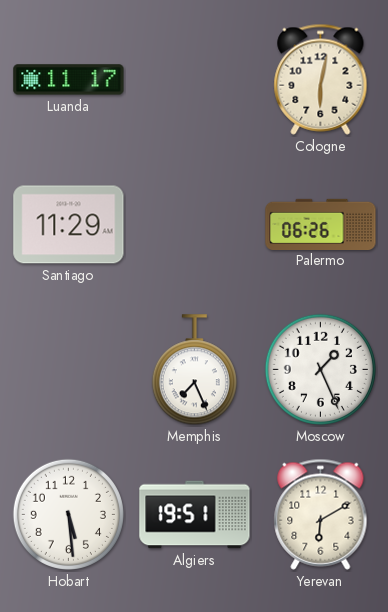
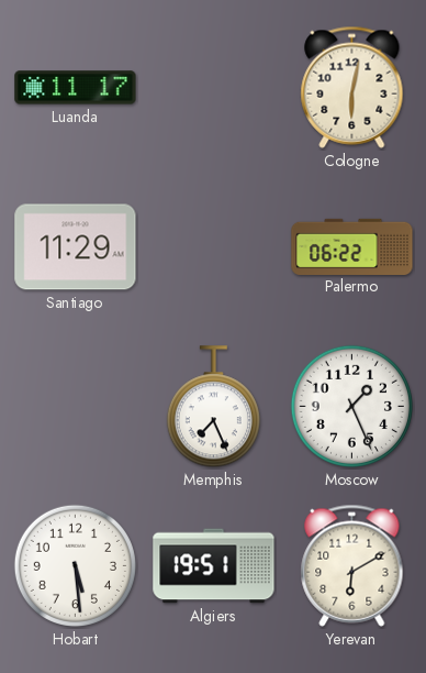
Palermo: 06:26 -> 06:22
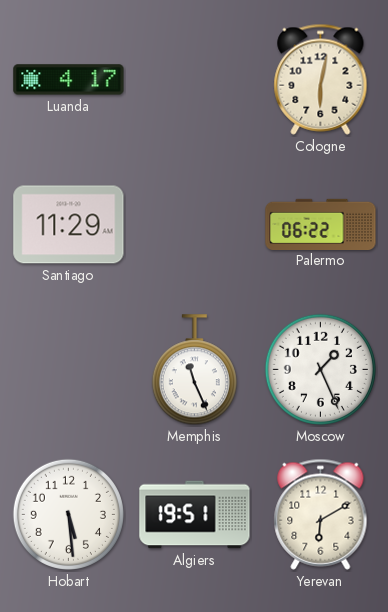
Luanda: 11:17 -> 4:17
Memphis: 7:26 -> 11:26
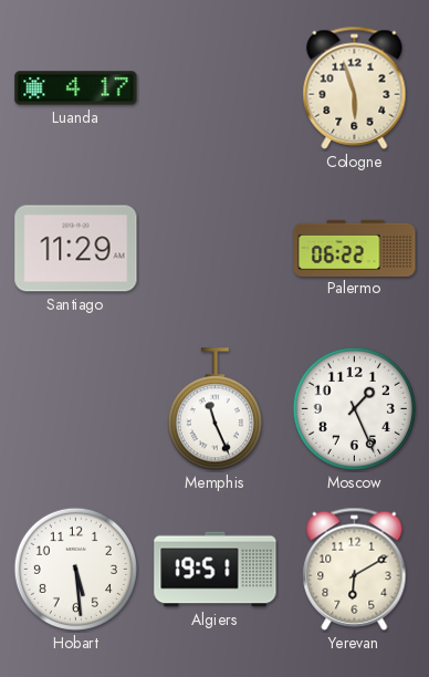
Cologne: 6:02 -> 5:57
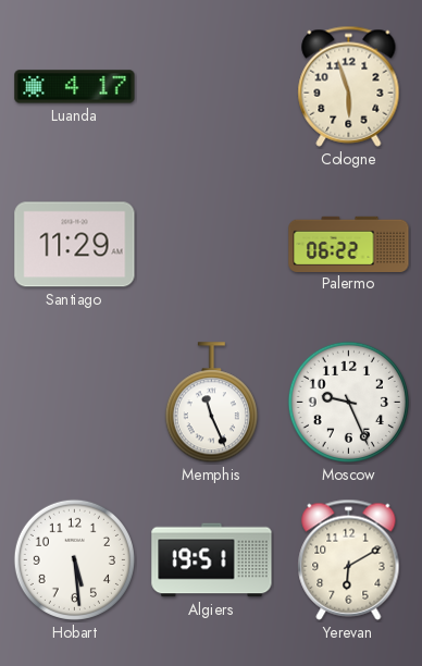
Moscow: 1:26 -> 9:26
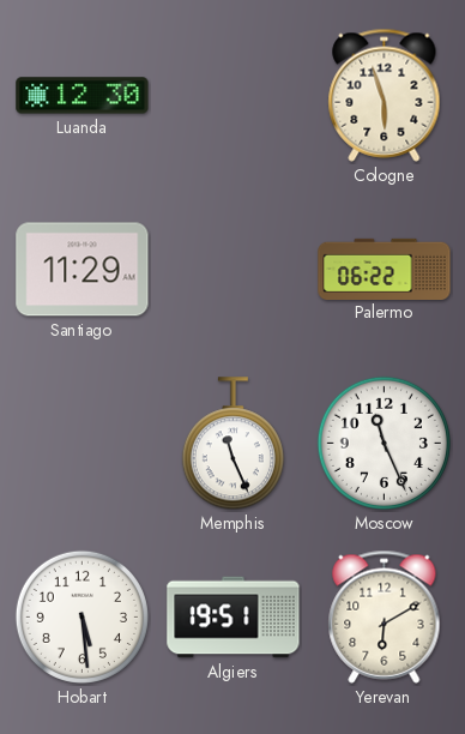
Luanda: 4:17 -> 12:30
Moscow: 9:26 -> 11:26
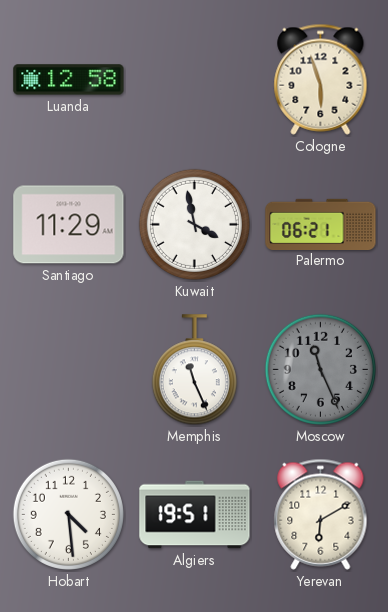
Luanda: 12:30 -> 12:58
Kuwait: none -> 3:58
Palermo: 06:22 -> 06:21
Moscow dial: white -> grey
Hobart: 5:29 -> 4:29
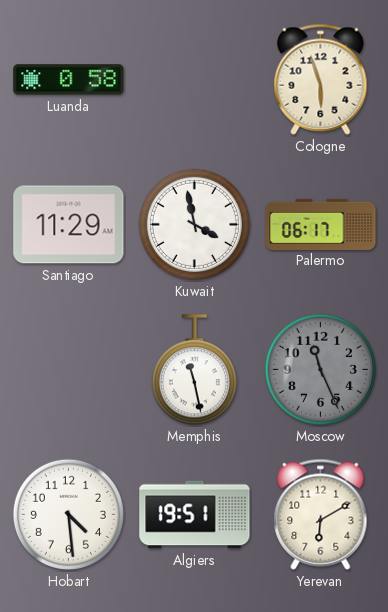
Luanda: 12:58 -> 0:58
Palermo: 06:21 -> 06:17
Memphis: 11:26 -> 11:28
